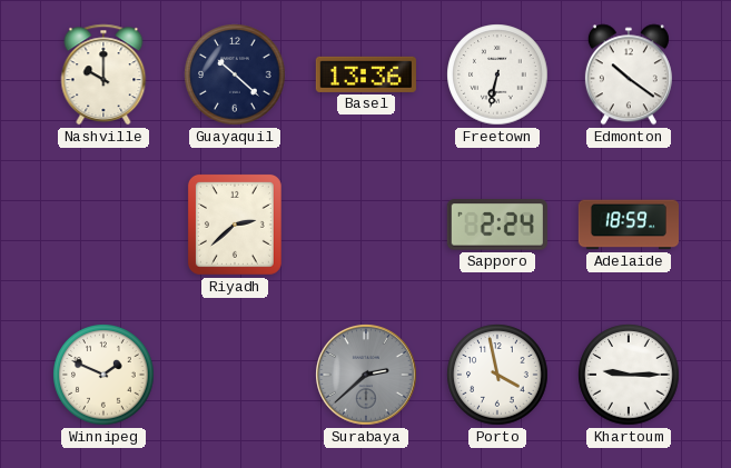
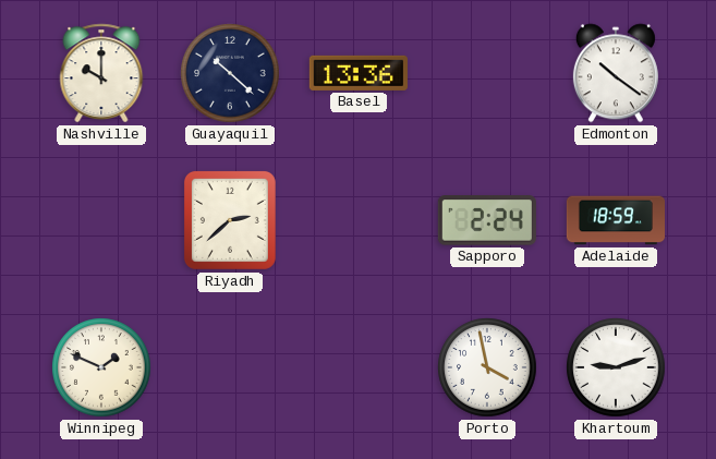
Freetown: 6:32 -> none
Surabaya: 2:38 -> none
Khartoum: 9:15 -> 9:12
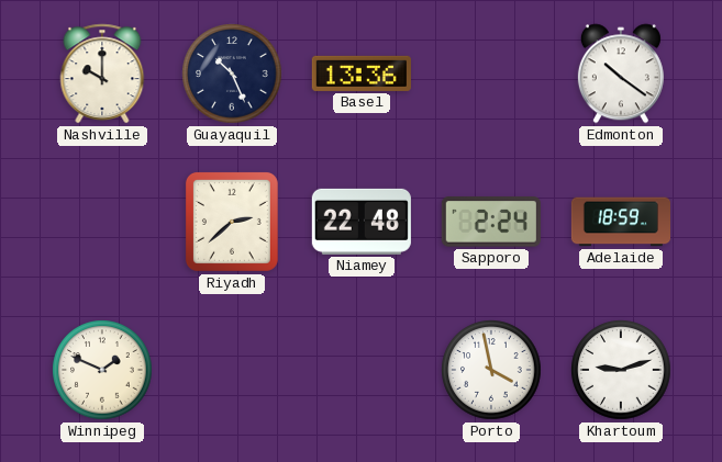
Guayaquil: 10:22 -> 10:26
Niamey: none -> 22:48
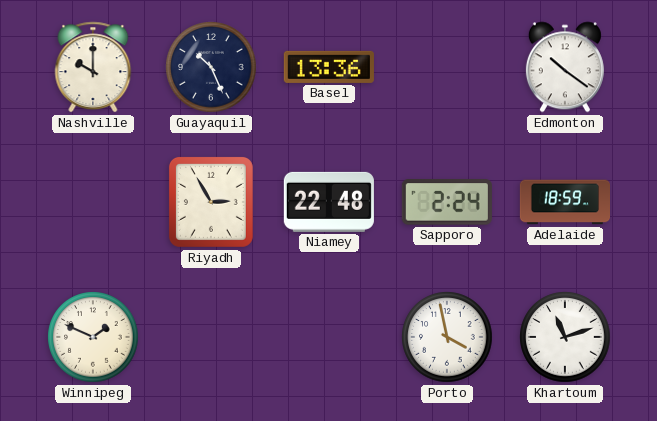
Riyadh: 2:38 -> 2:55
Khartoum: 9:12 -> 11:12
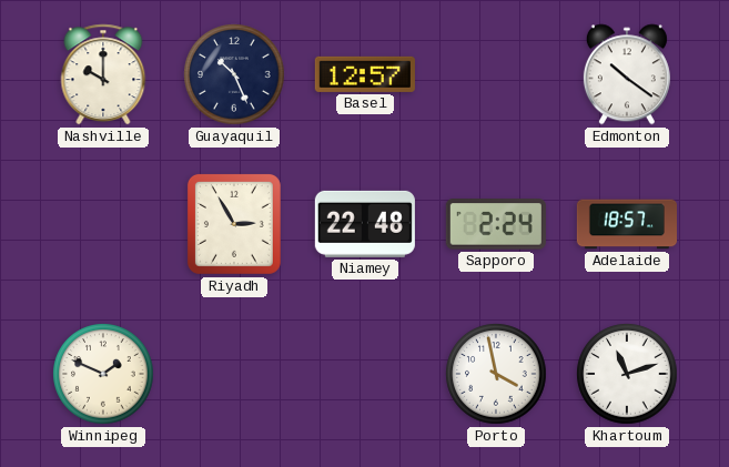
Basel: 13:36 -> 12:57
Adelaide: 18:59 -> 18:57
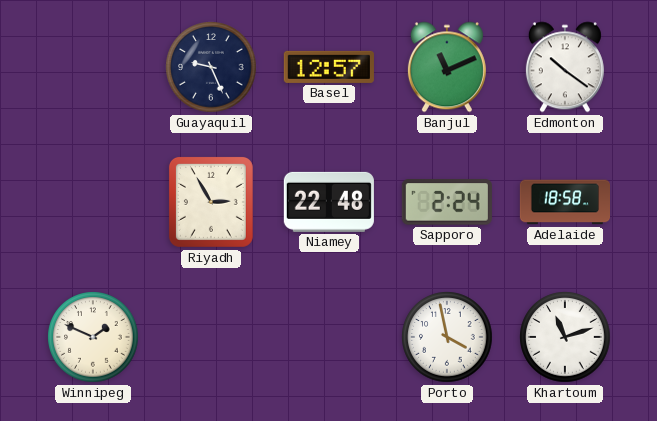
Nashville: 10:00 -> none
Guayaquil: 10:26 -> 9:26
Banjul: none -> 11:11
Adelaide: 18:57 -> 18:58
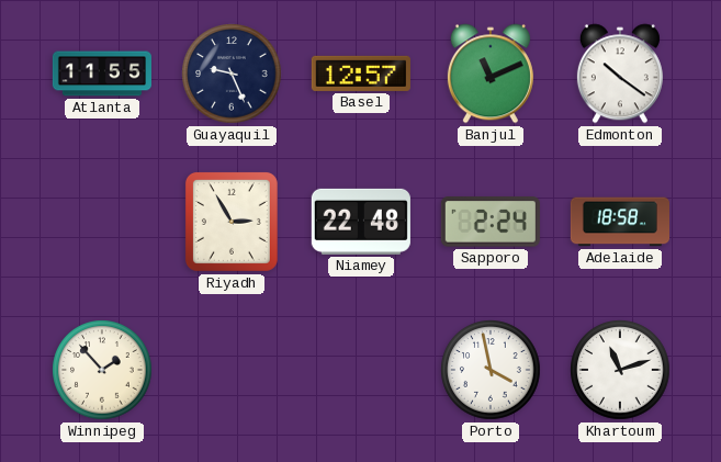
Atlanta: none -> 11:55
Winnipeg: 1:49 -> 1:53
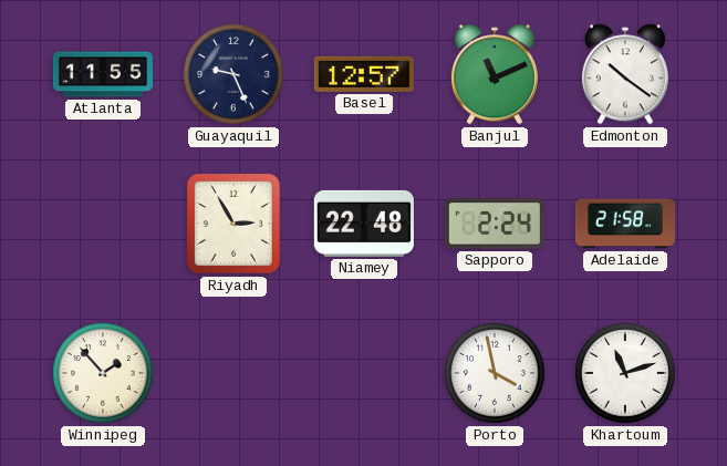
Adelaide: 18:58 -> 21:58
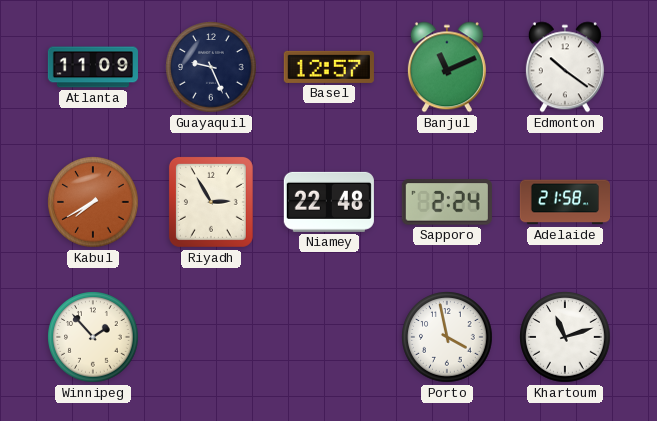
Atlanta: 11:55 -> 11:09
Kabul: none -> 7:40
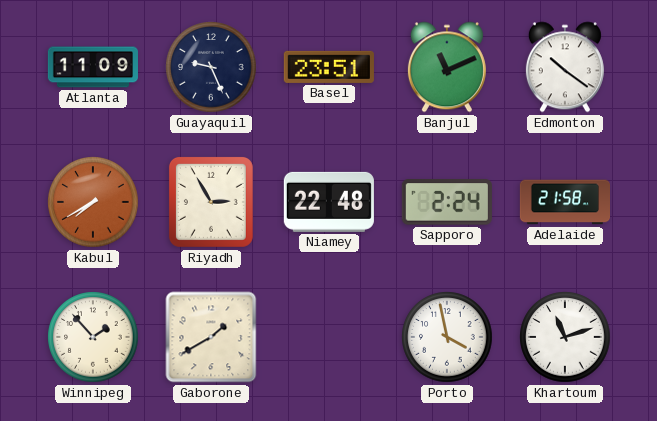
Basel: 12:57 -> 23:51
Gaborone: none -> 1:40
